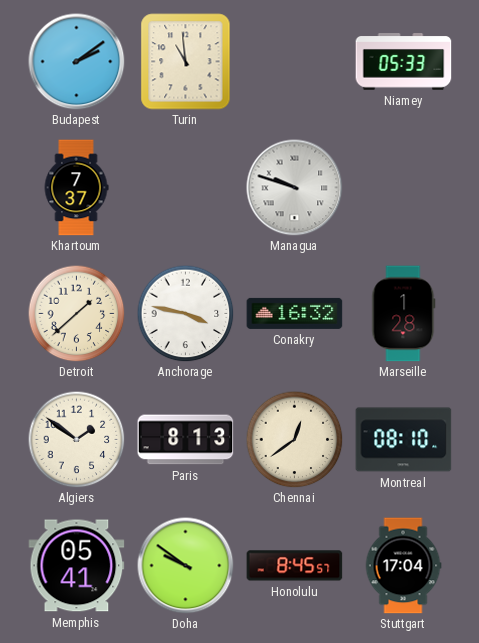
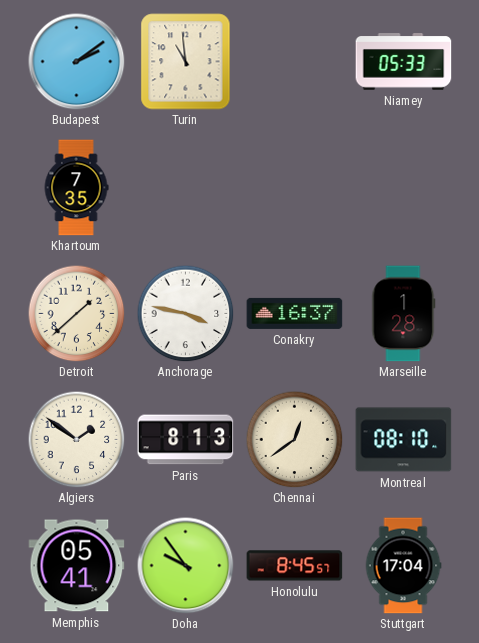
Khartoum: 7:37 -> 7:35
Managua: 9:48 -> none
Conakry: 16:32 -> 16:37
Doha: 9:51 -> 9:54
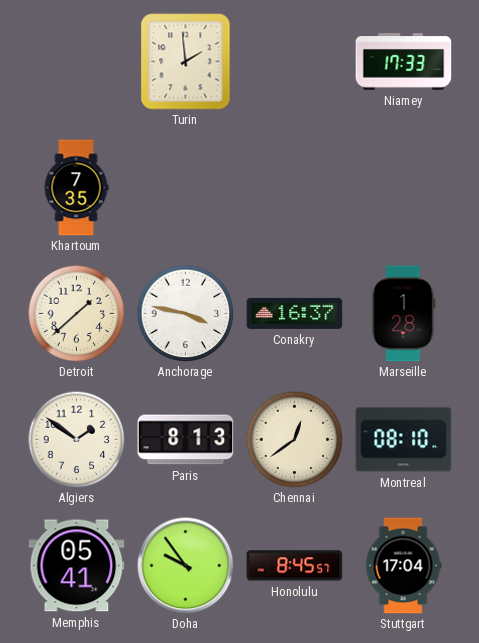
Budapest: 2:09 -> none
Turin: 10:59 -> 1:59
Niamey: 05:33 -> 17:33
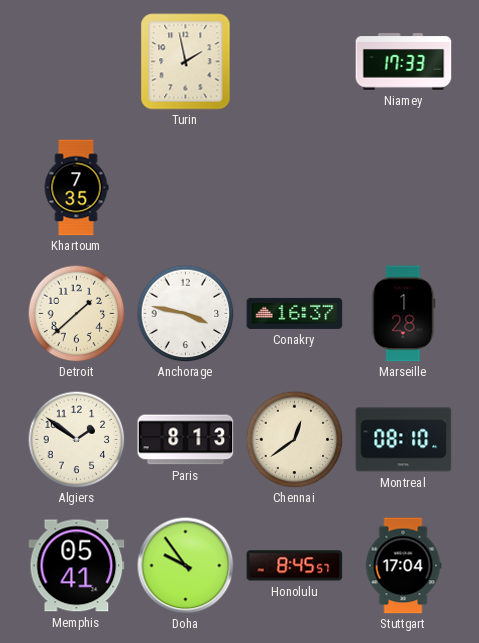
Turin: 1:59 -> 1:58
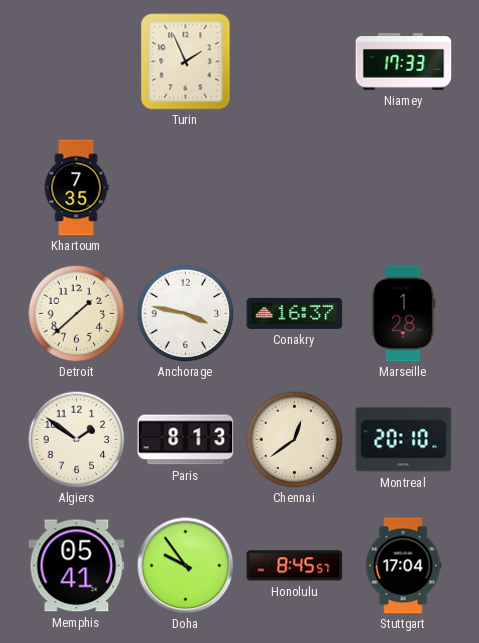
Turin: 1:58 -> 1:56
Montreal: 08:10 -> 20:10
